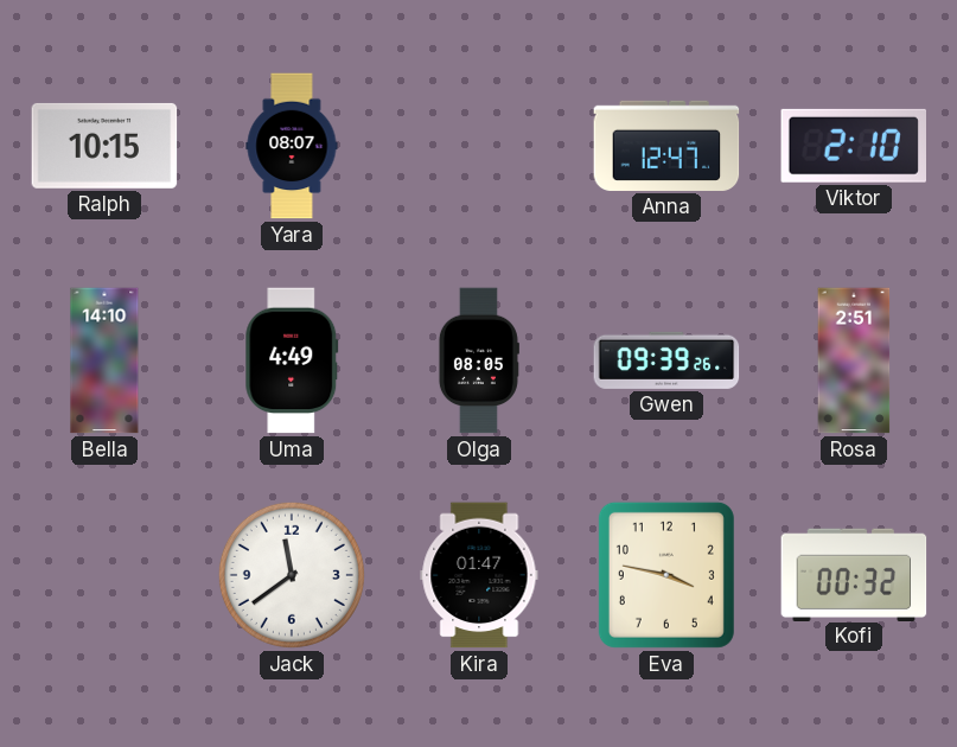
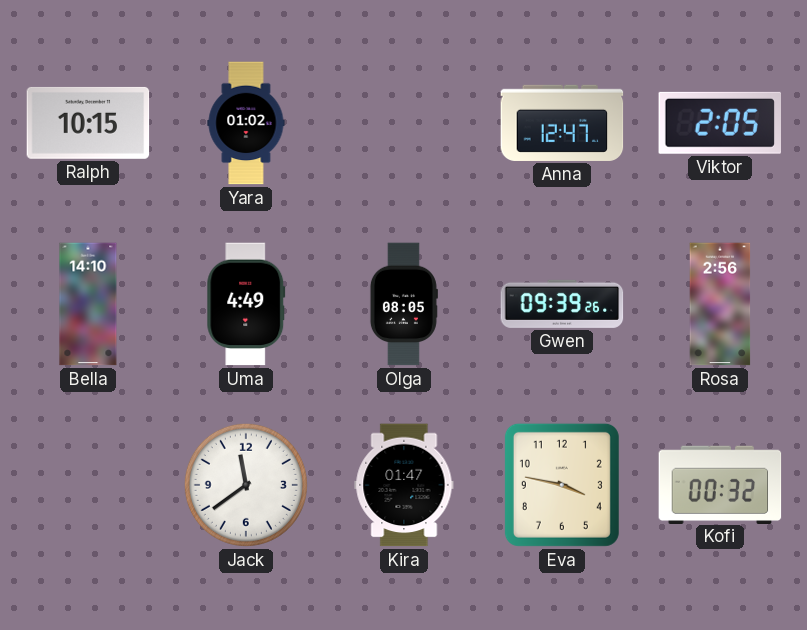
Yara: 08:07 -> 01:02
Viktor: 2:10 -> 2:05
Rosa: 2:51 -> 2:56
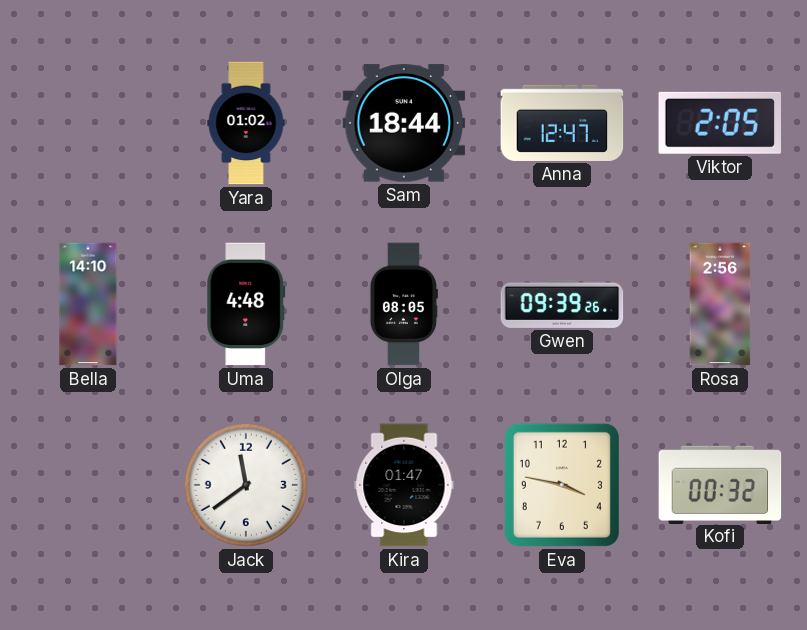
Ralph: 10:15 -> none
Sam: none -> 18:44
Uma: 4:49 -> 4:48
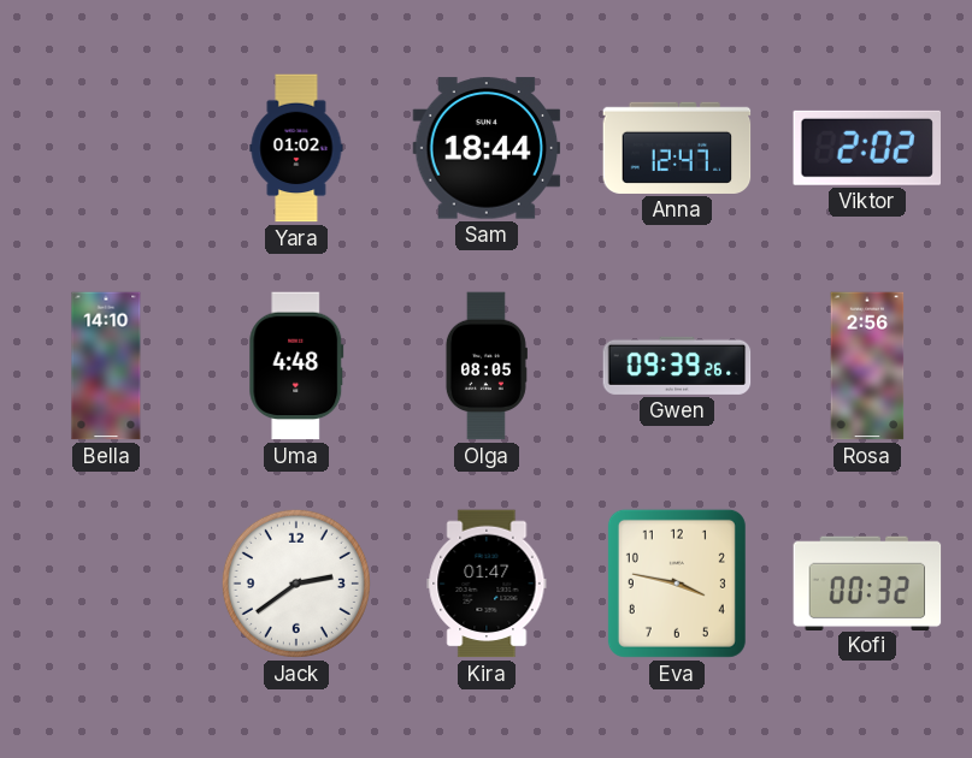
Viktor: 2:05 -> 2:02
Jack: 11:39 -> 2:39
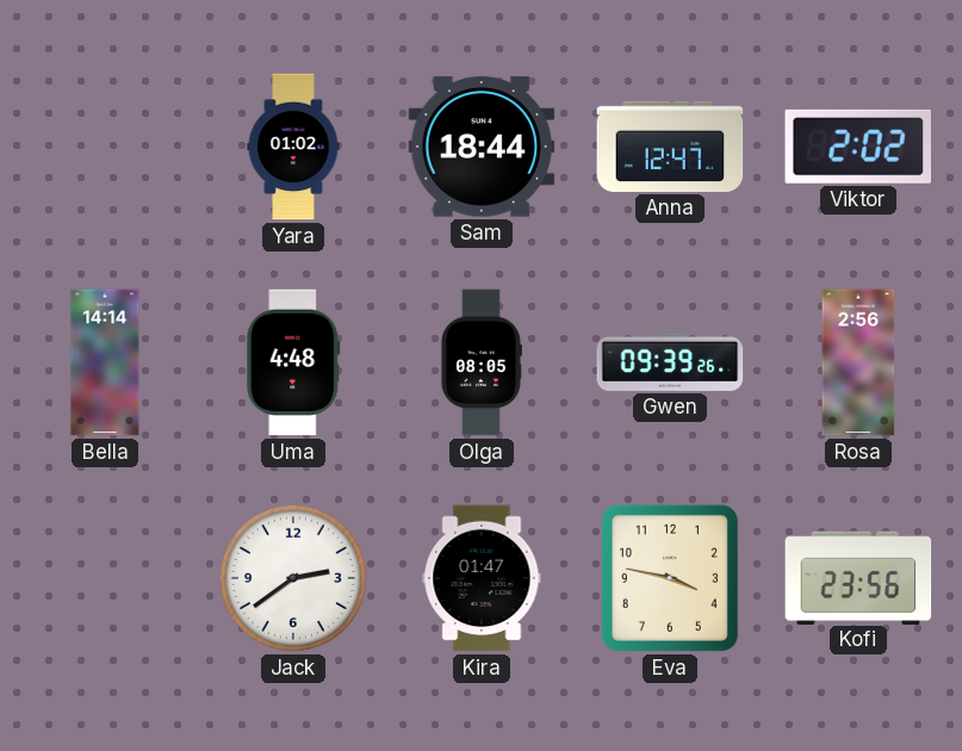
Bella: 14:10 -> 14:14
Kofi: 00:32 -> 23:56
